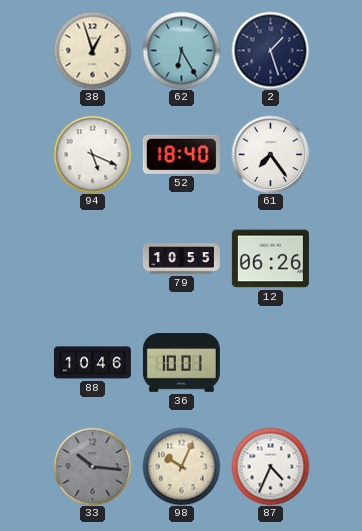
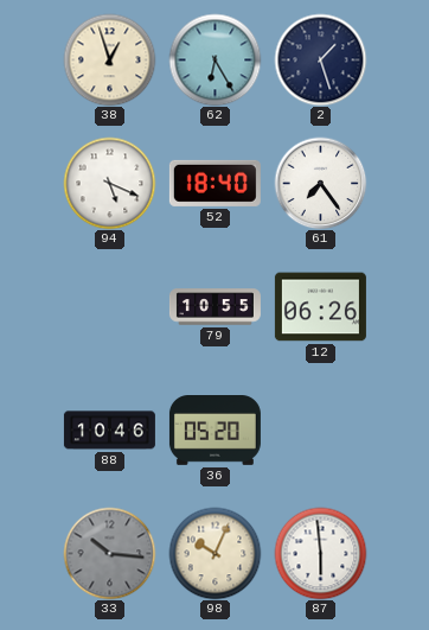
36: 10:01 -> 05:20
87: 4:34 -> 5:59
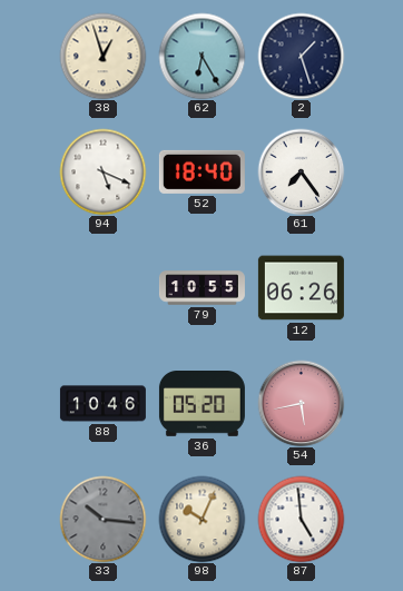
54: none -> 5:43
87: 5:59 -> 4:59
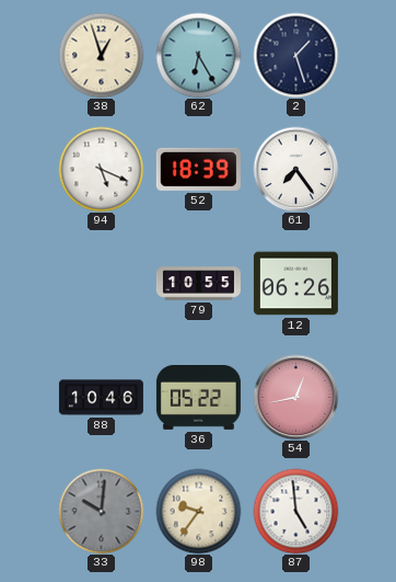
52: 18:40 -> 18:39
36: 05:20 -> 05:22
54: 5:43 -> 12:43
33: 10:16 -> 10:01
98: 10:04 -> 9:36
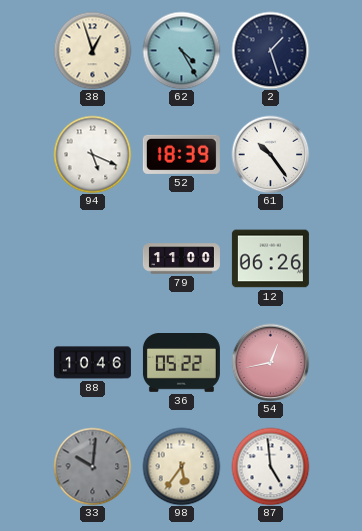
62: 6:25 -> 4:25
61: 7:24 -> 10:24
79: 10:55 -> 11:00
98: 9:36 -> 5:36
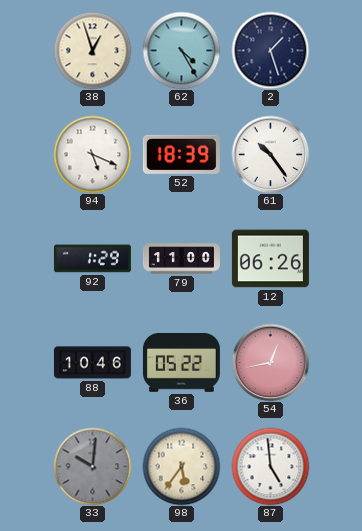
92: none -> 1:29
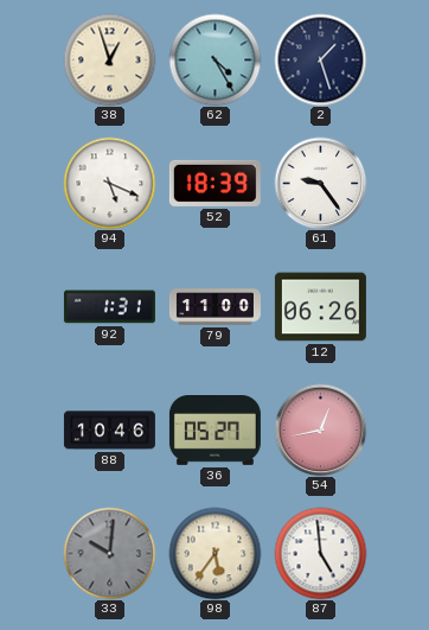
61: 10:24 -> 9:24
92: 1:29 -> 1:31
36: 05:22 -> 05:27
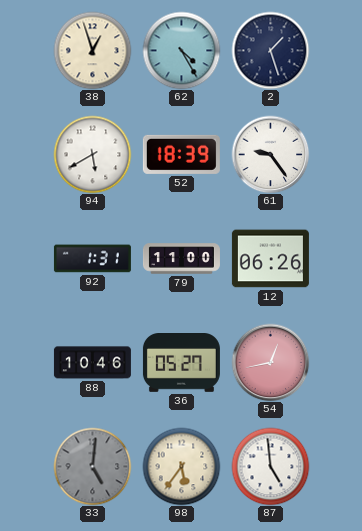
94: 5:19 -> 5:40
33: 10:01 -> 5:01
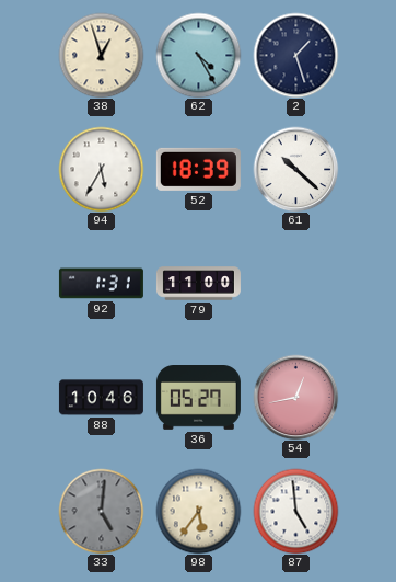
94: 5:40 -> 5:35
61: 9:24 -> 10:22
12: 06:26 -> none
